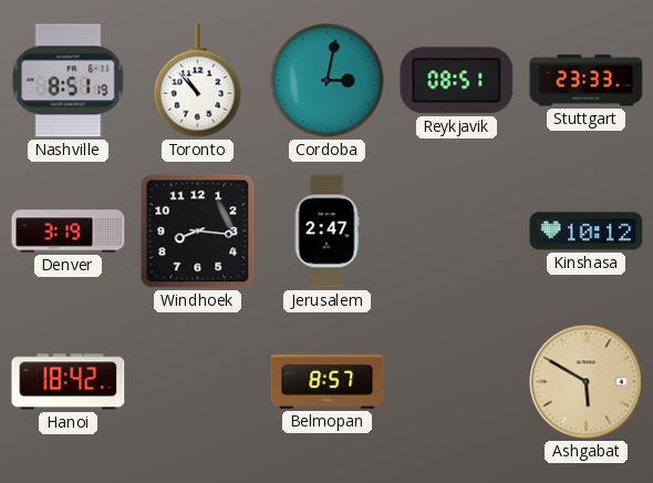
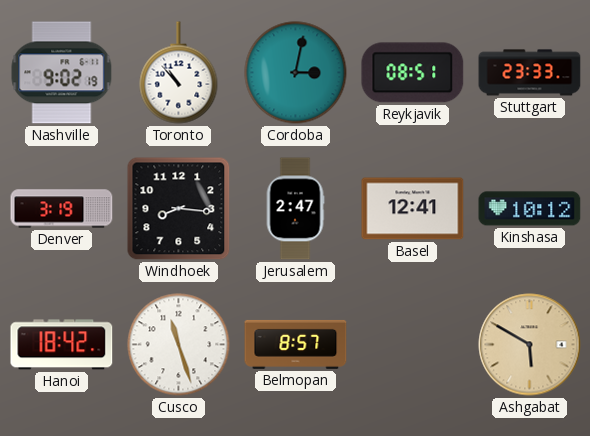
Nashville: 8:51 -> 9:02
Basel: none -> 12:41
Cusco: none -> 11:27
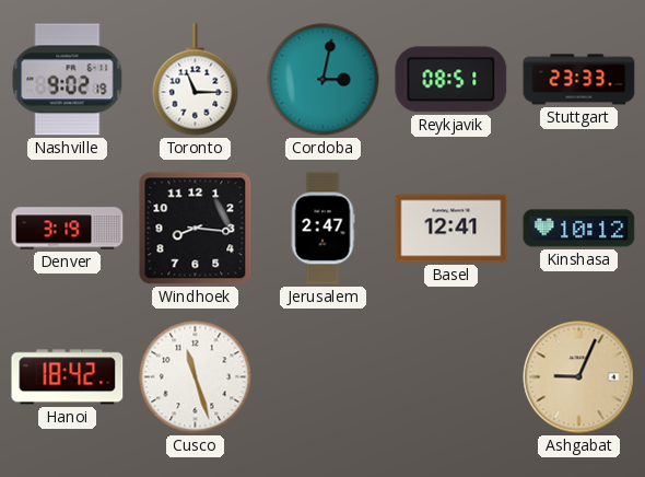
Toronto: 10:53 -> 11:15
Belmopan: 8:57 -> none
Ashgabat: 5:50 -> 9:04
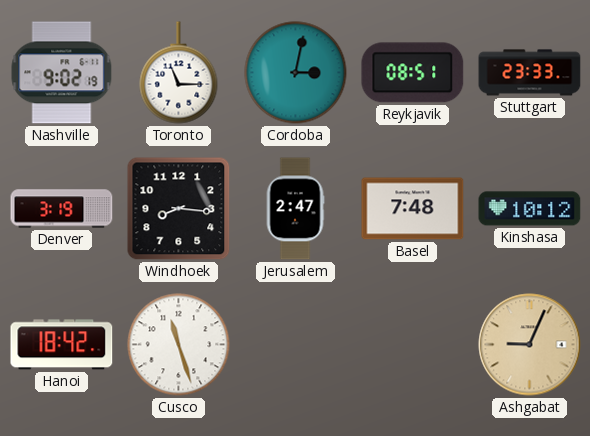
Basel: 12:41 -> 7:48
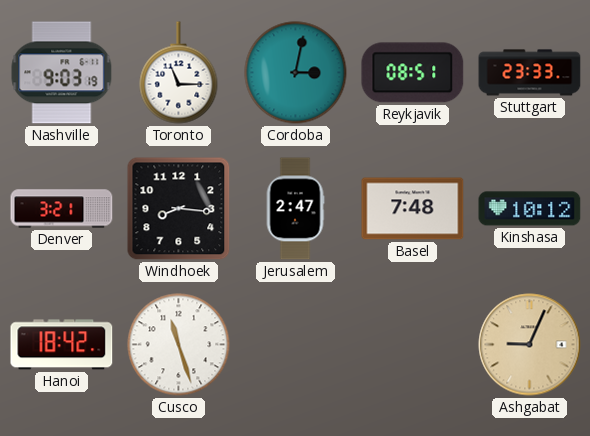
Nashville: 9:02 -> 9:03
Denver: 3:19 -> 3:21
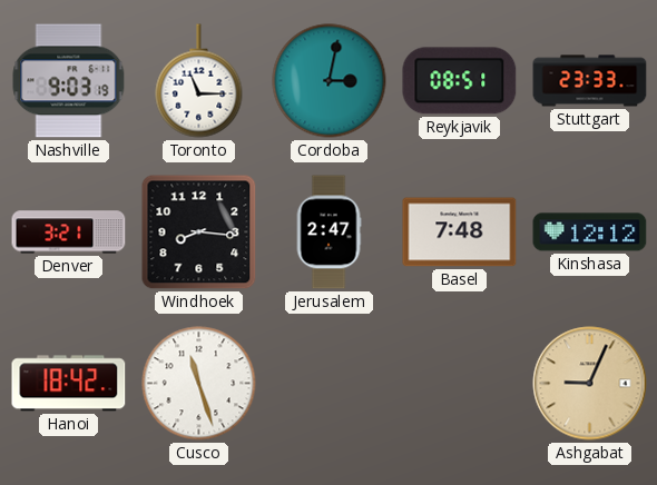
Kinshasa: 10:12 -> 12:12
